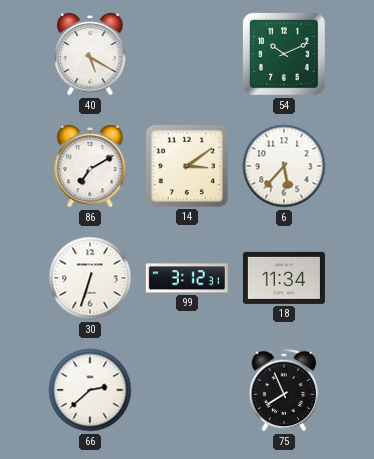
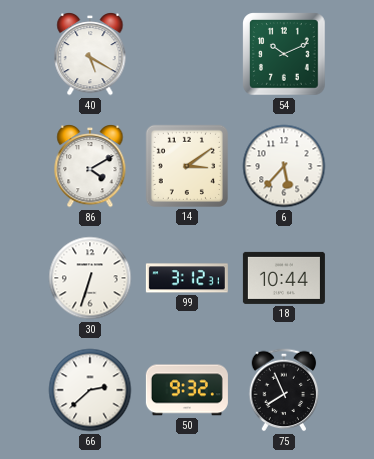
86: 7:10 -> 4:10
18: 11:34 -> 10:44
50: none -> 9:32
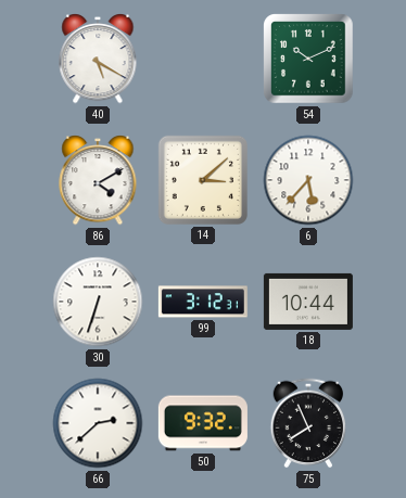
14: 3:09 -> 3:08
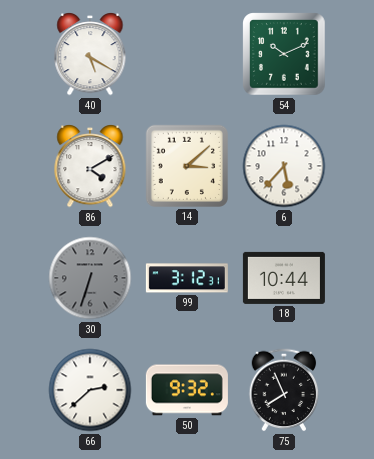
30 dial: white -> grey
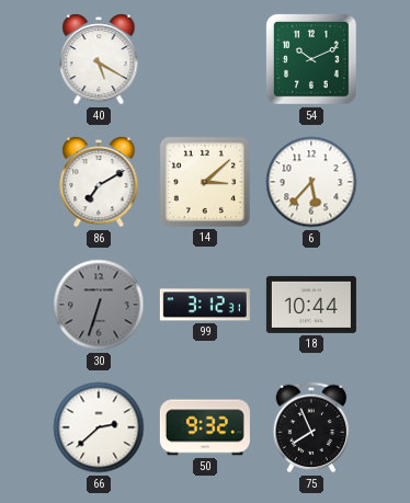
86: 4:10 -> 7:10
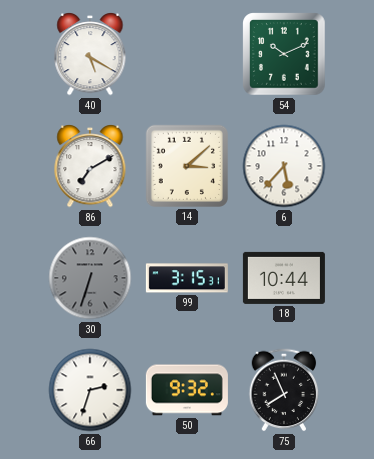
99: 3:12 -> 3:15
66: 2:38 -> 2:33
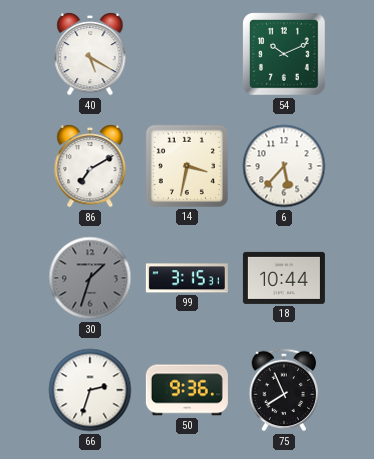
14: 3:08 -> 3:32
30: 6:33 -> 1:33
50: 9:32 -> 9:36
